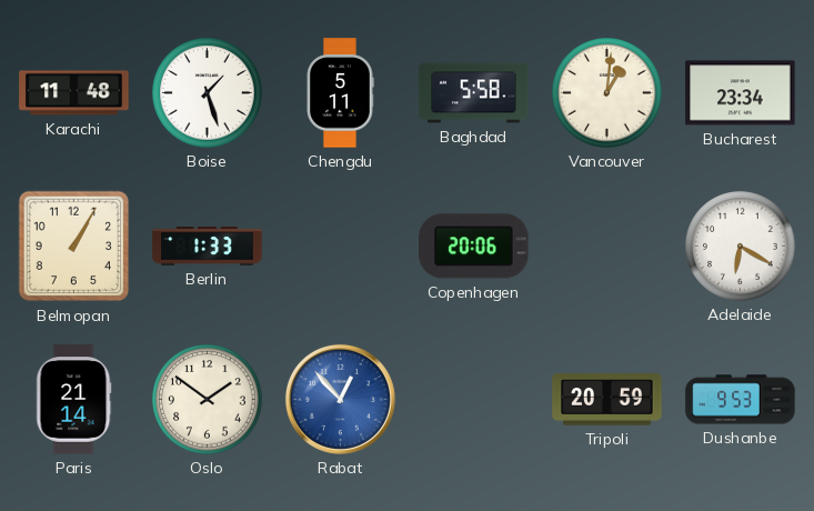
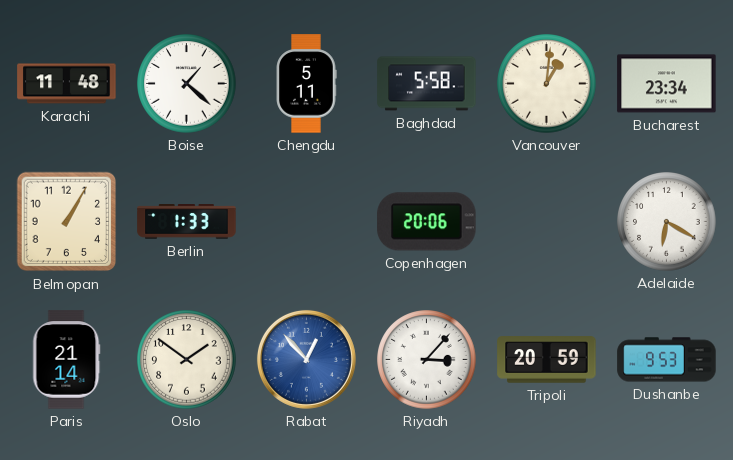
Boise: 1:27 -> 1:22
Riyadh: none -> 3:07
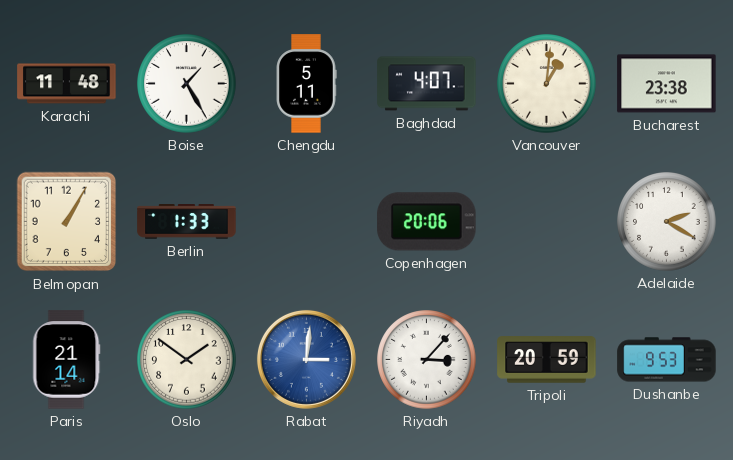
Boise: 1:22 -> 1:25
Baghdad: 5:58 -> 4:07
Bucharest: 23:34 -> 23:38
Adelaide: 6:20 -> 2:20
Rabat: 12:53 -> 3:01
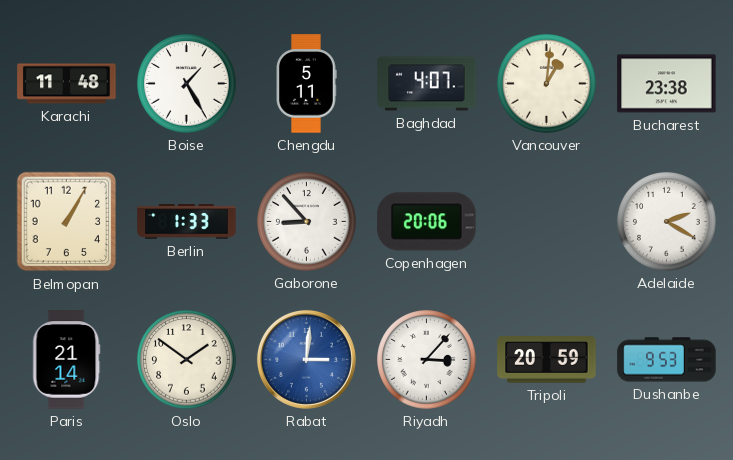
Gaborone: none -> 8:53
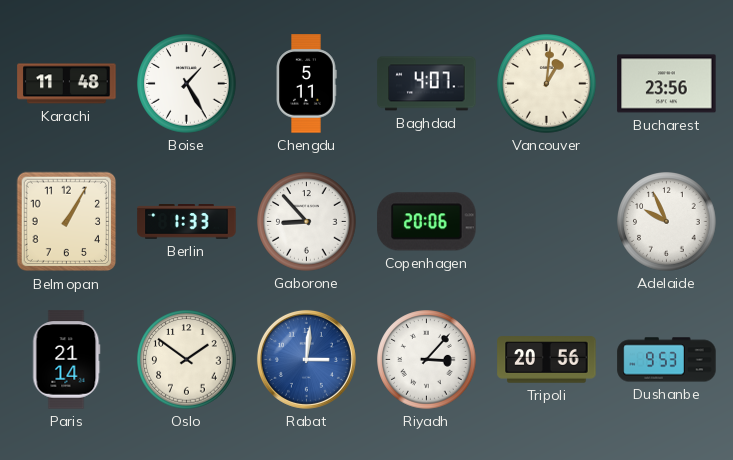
Bucharest: 23:38 -> 23:56
Adelaide: 2:20 -> 9:56
Tripoli: 20:59 -> 20:56
